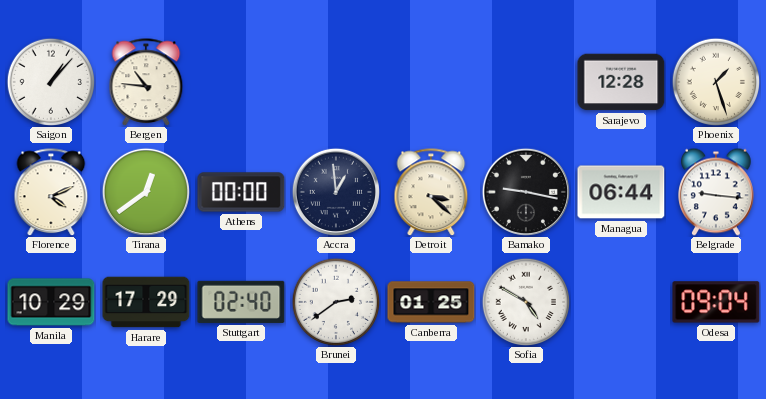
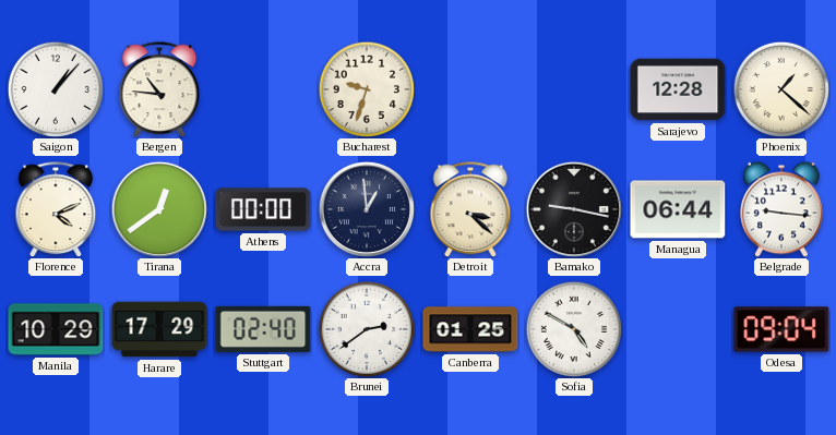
Bucharest: none -> 9:33
Phoenix: 1:27 -> 1:22
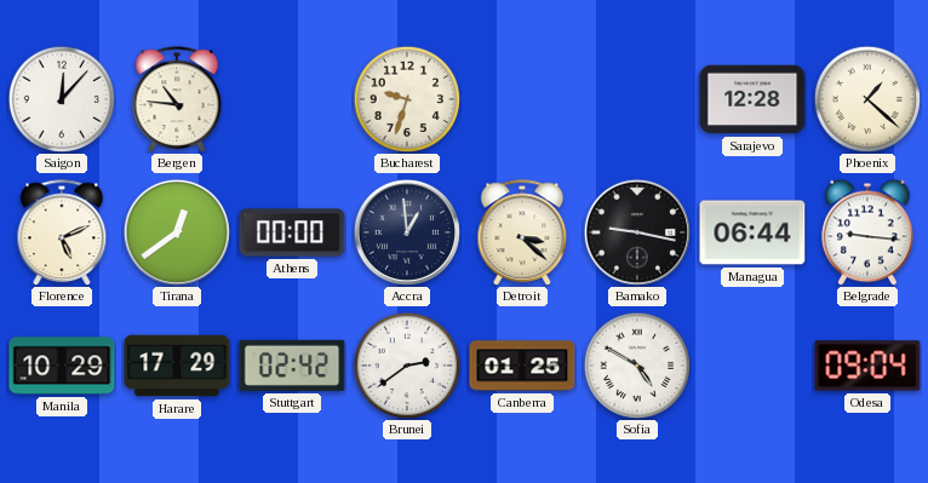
Saigon: 1:07 -> 12:07
Florence: 4:11 -> 5:11
Stuttgart: 02:40 -> 02:42
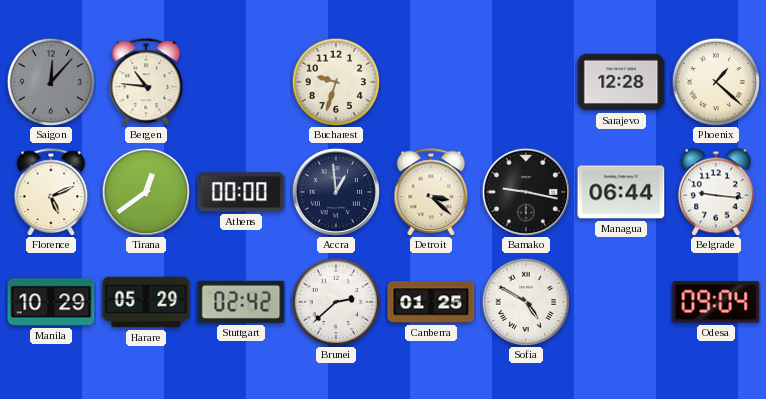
Saigon dial: white -> grey
Harare: 17:29 -> 05:29
Brunei: 2:39 -> 2:38
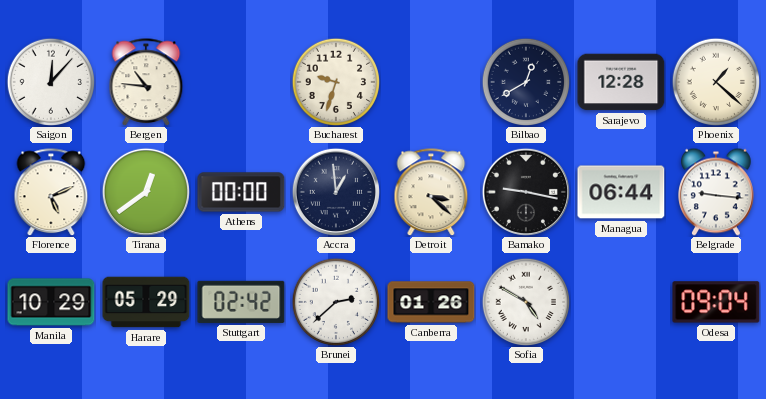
Saigon dial: grey -> white
Bilbao: none -> 12:40
Canberra: 01:25 -> 01:26
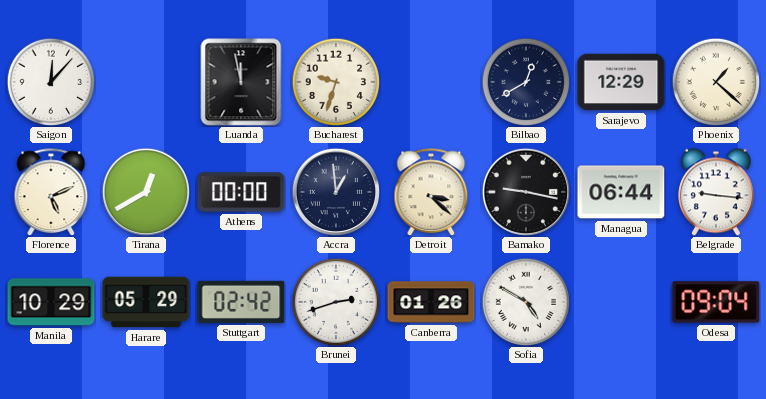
Bergen: 10:46 -> none
Luanda: none -> 11:58
Sarajevo: 12:28 -> 12:29
Tirana: 12:39 -> 12:40
Brunei: 2:38 -> 2:42
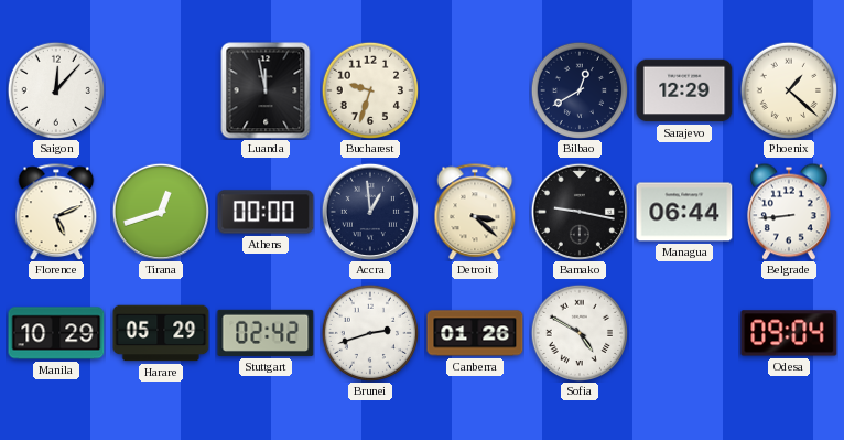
Tirana: 12:40 -> 12:42
Belgrade: 9:16 -> 8:44
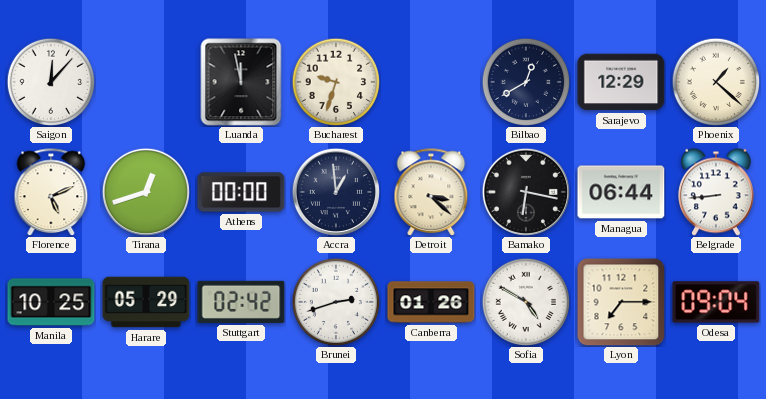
Bamako: 9:17 -> 6:17
Manila: 10:29 -> 10:25
Lyon: none -> 7:15
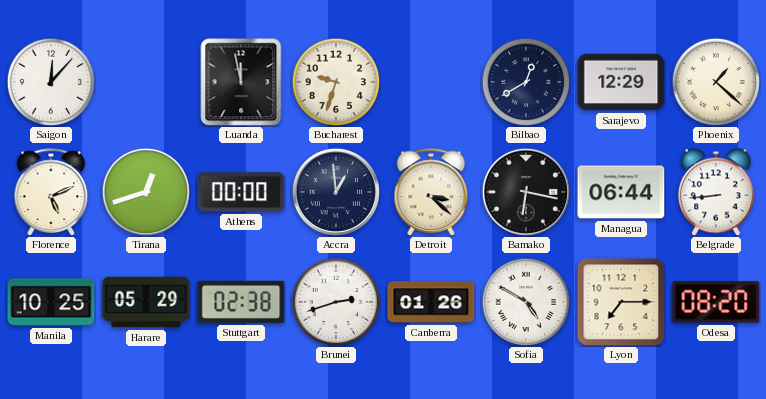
Stuttgart: 02:42 -> 02:38
Odesa: 09:04 -> 08:20
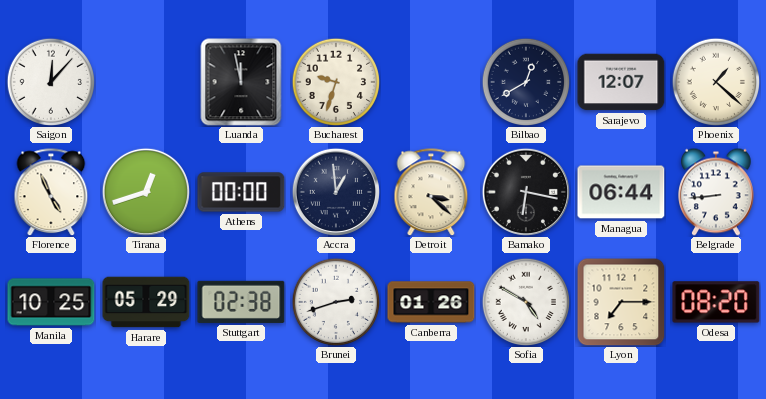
Sarajevo: 12:29 -> 12:07
Florence: 5:11 -> 4:56
